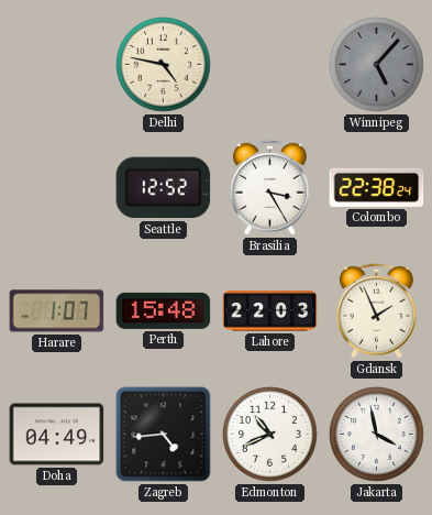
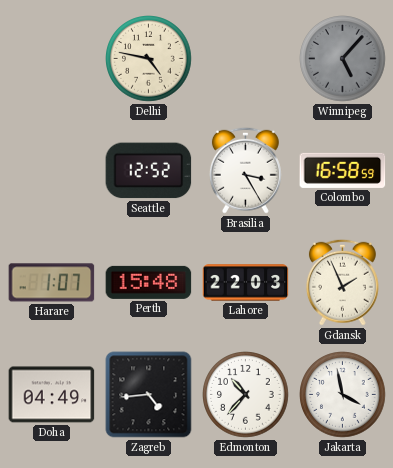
Colombo: 22:38 -> 16:58
Edmonton: 10:41 -> 10:37
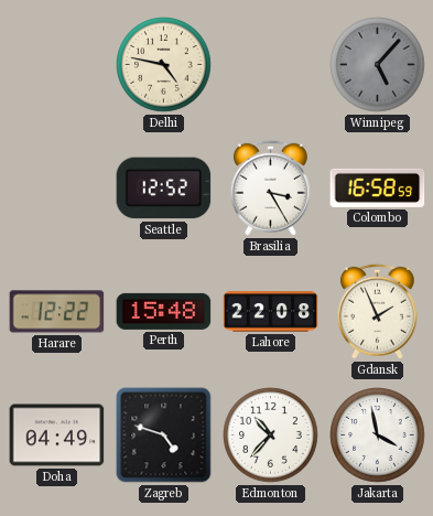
Harare: 1:07 -> 12:22
Lahore: 22:03 -> 22:08
Zagreb: 4:44 -> 4:48
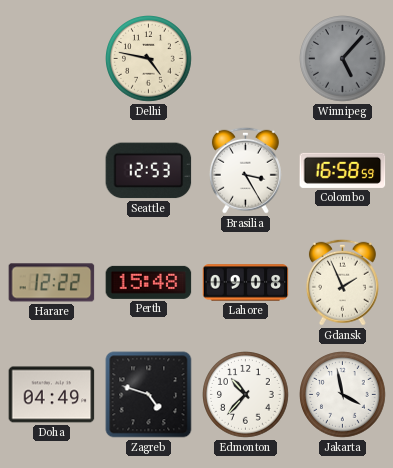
Seattle: 12:52 -> 12:53
Lahore: 22:08 -> 09:08
